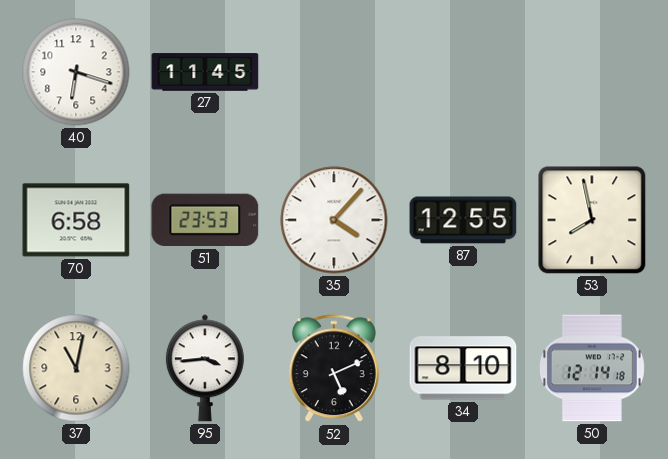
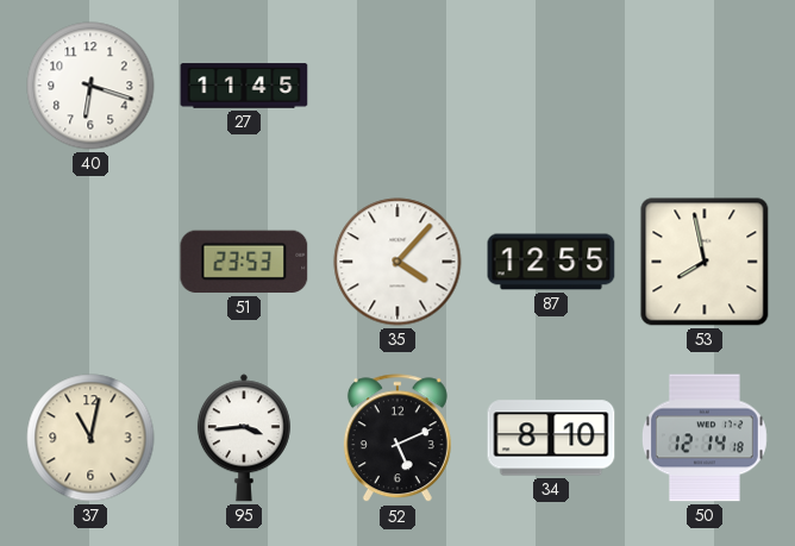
70: 6:58 -> none
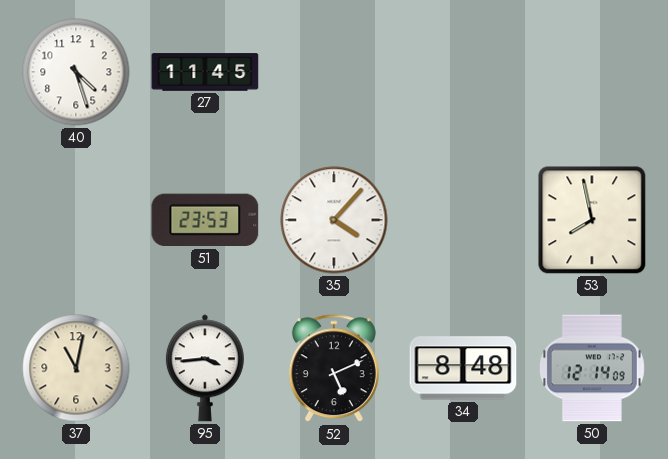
40: 6:18 -> 4:27
87: 12:55 -> none
34: 8:10 -> 8:48
50: 12:14:18 -> 12:14:09
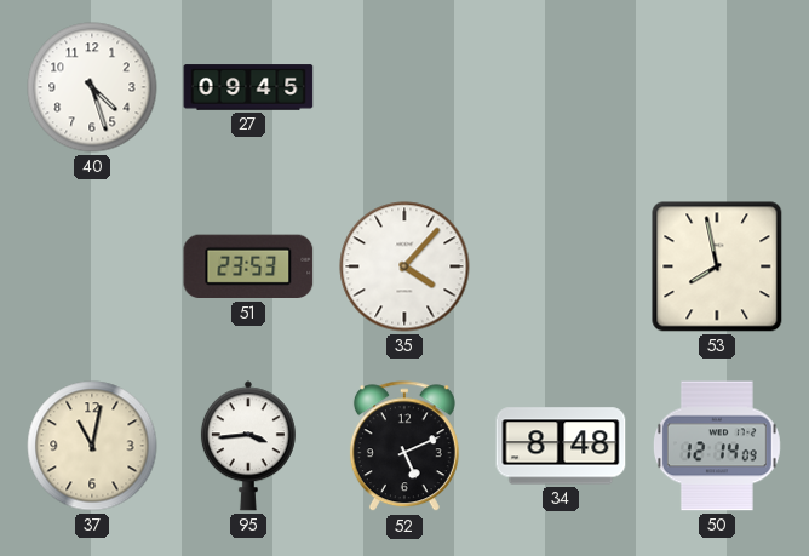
27: 11:45 -> 09:45
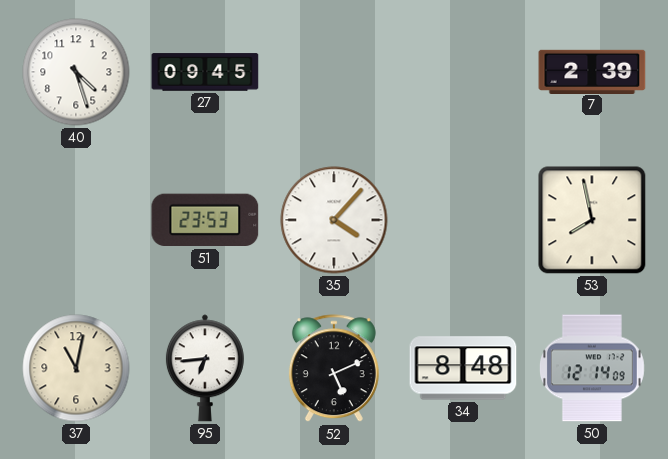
7: none -> 2:39
95: 3:44 -> 6:44
